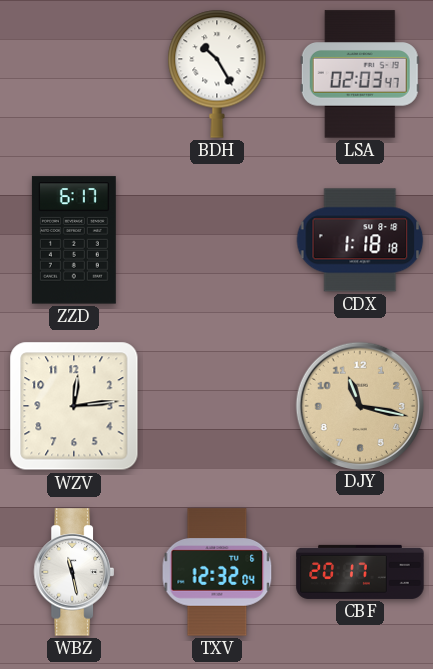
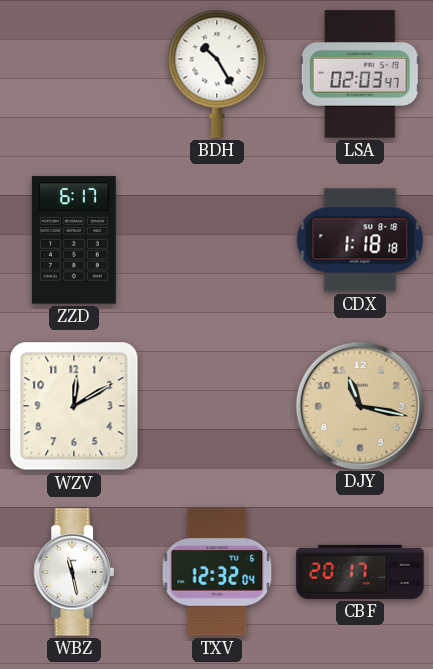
WZV: 12:14 -> 12:10
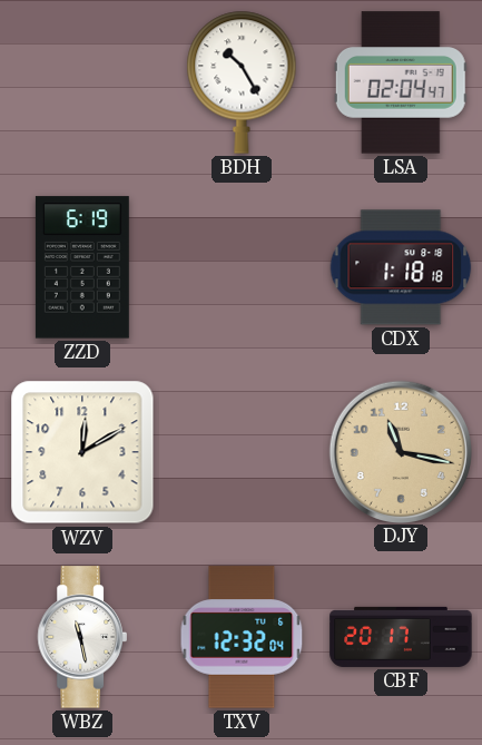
LSA: 02:03 -> 02:04
ZZD: 6:17 -> 6:19
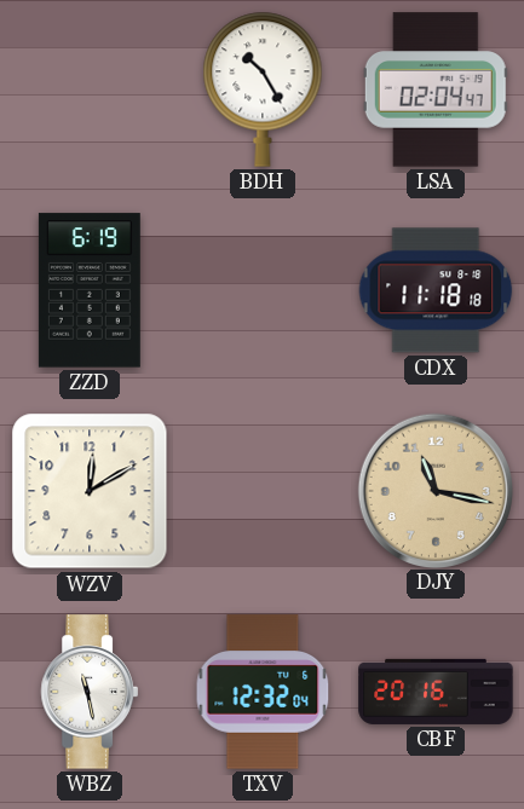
CDX: 1:18 -> 11:18
CBF: 20:17 -> 20:16
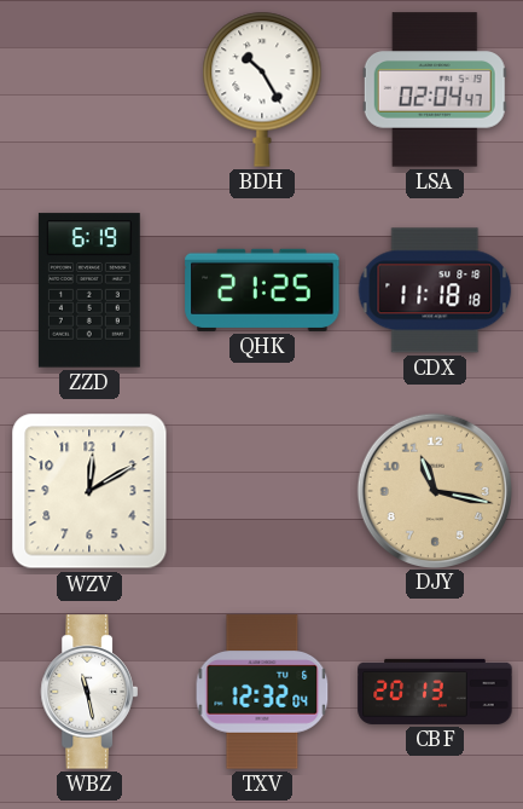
QHK: none -> 21:25
CBF: 20:16 -> 20:13
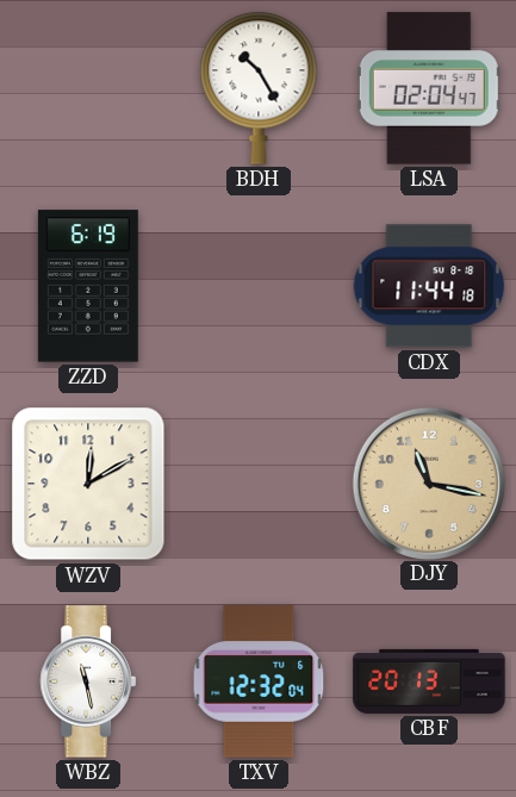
QHK: 21:25 -> none
CDX: 11:18 -> 11:44
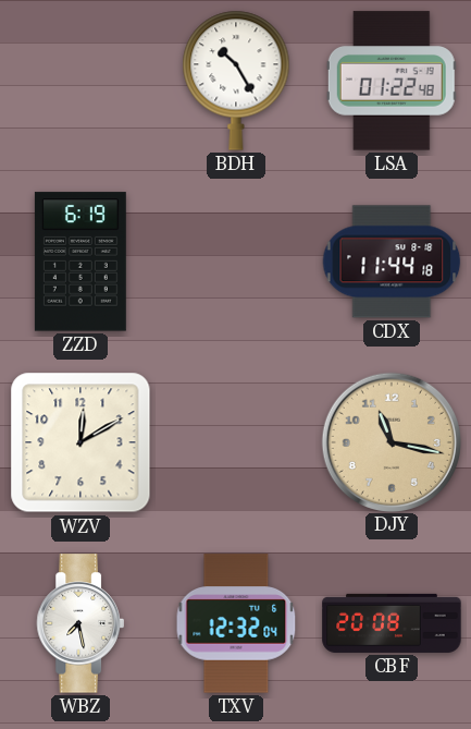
LSA: 02:04 -> 01:22
WBZ: 11:28 -> 7:28
CBF: 20:13 -> 20:08
